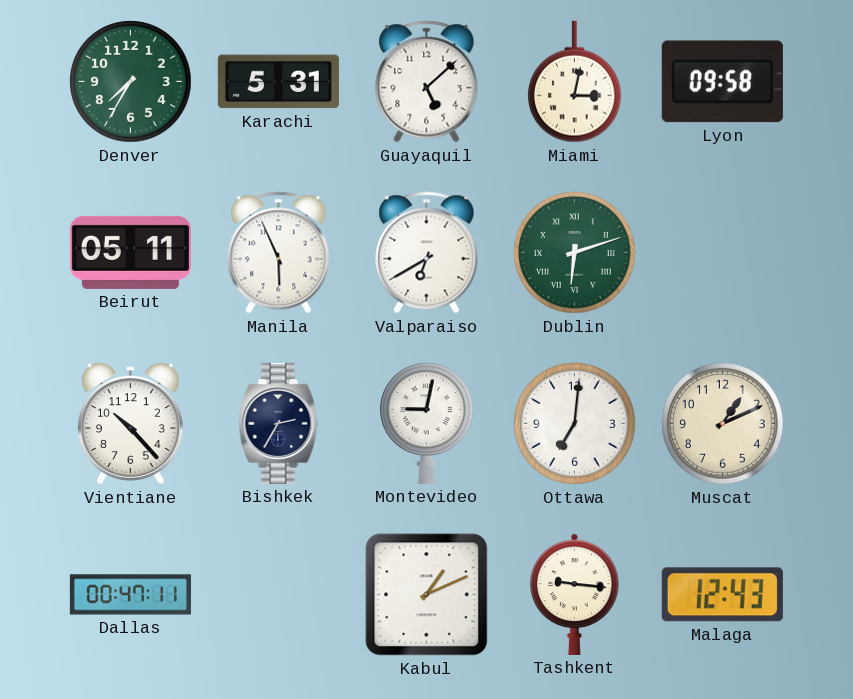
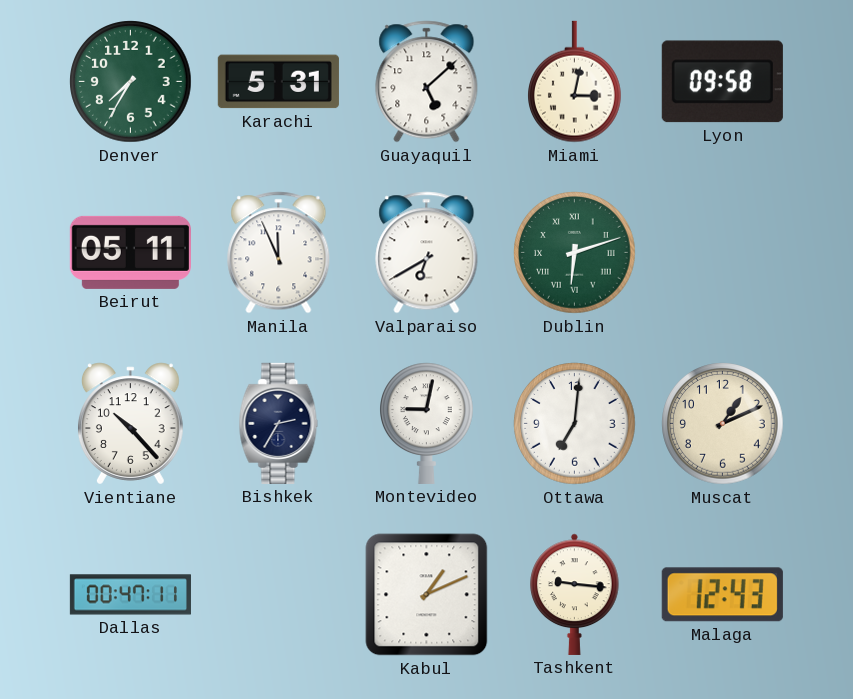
Manila: 5:56 -> 11:56
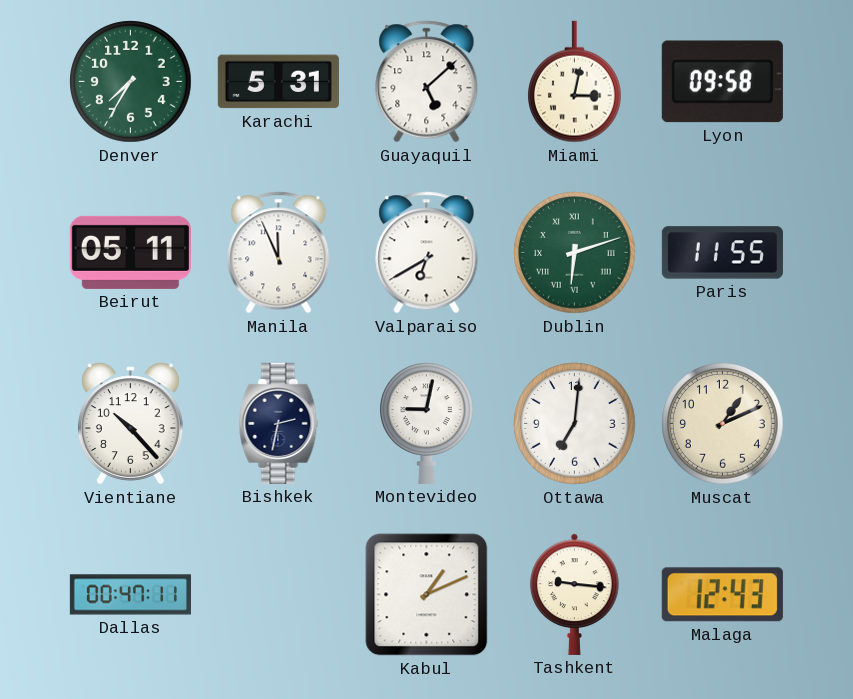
Paris: none -> 11:55
Bishkek: 2:35 -> 2:32
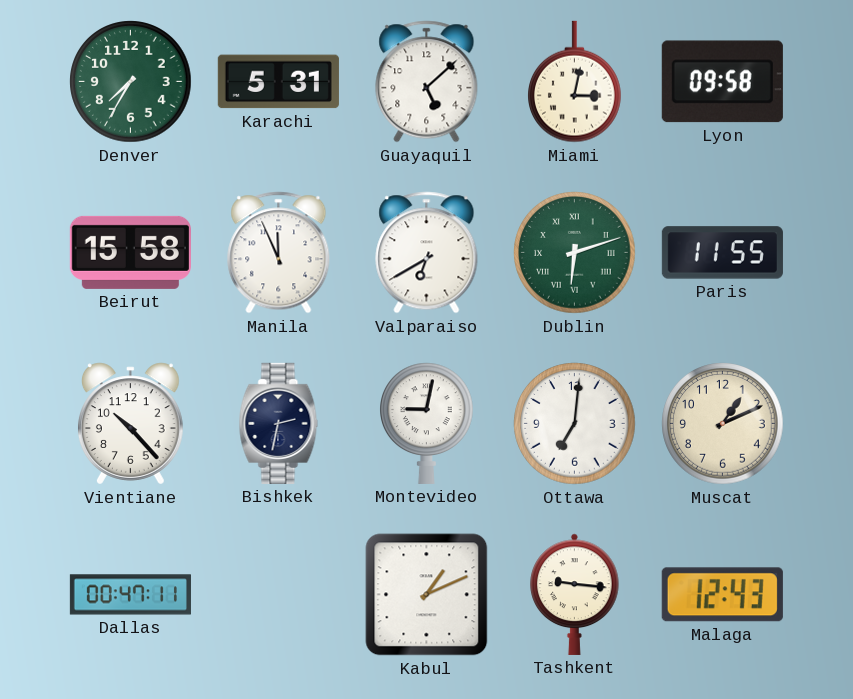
Beirut: 05:11 -> 15:58
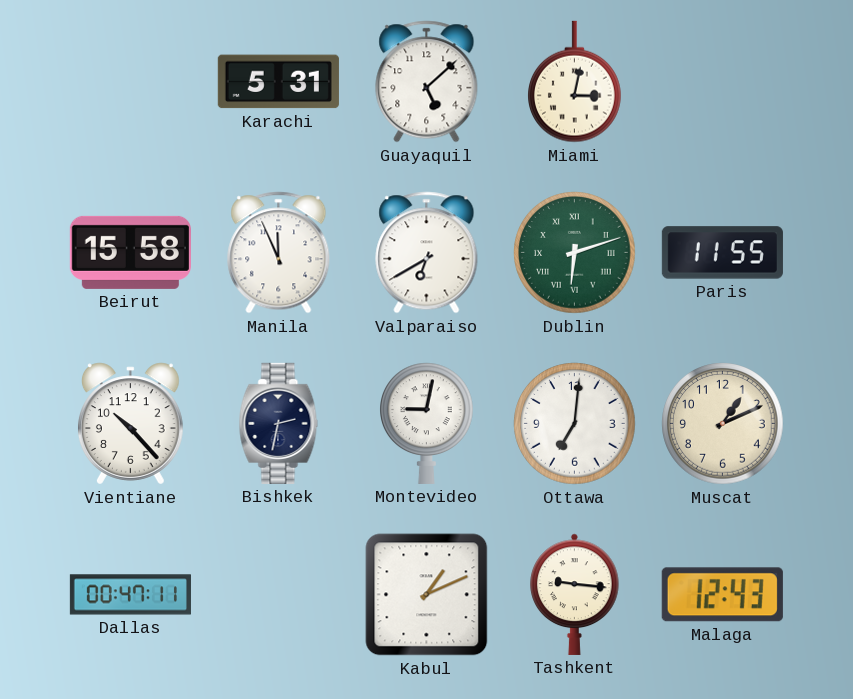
Denver: 7:35 -> none
Lyon: 09:58 -> none
